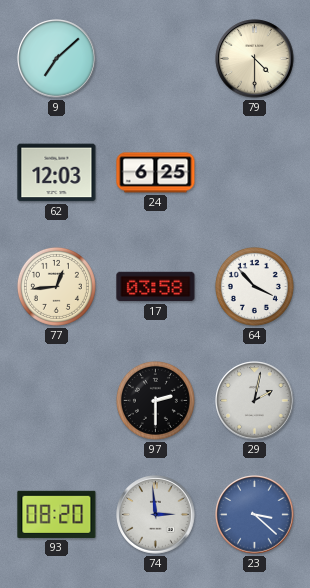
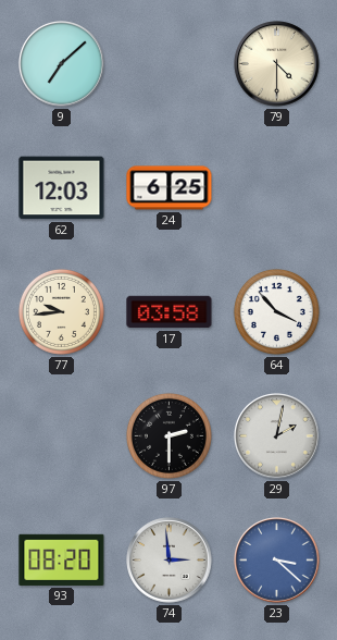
77: 12:44 -> 9:44
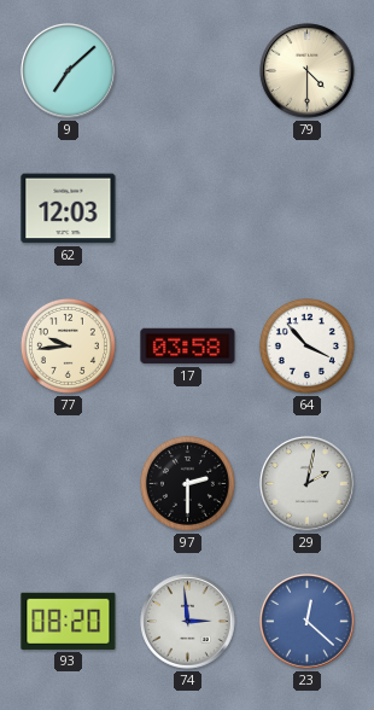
24: 6:25 -> none
23: 3:22 -> 12:22
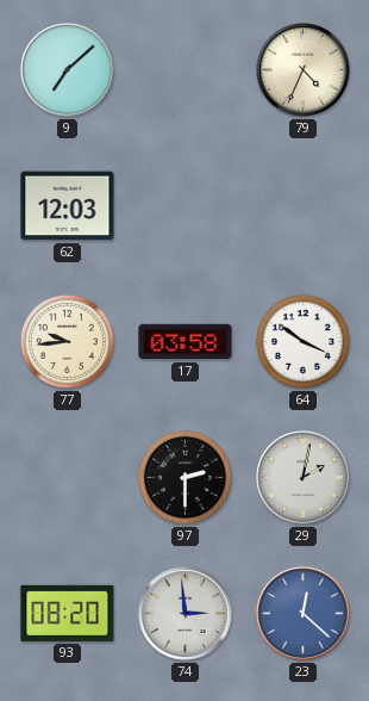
79: 4:30 -> 4:34
64: 3:53 -> 3:51
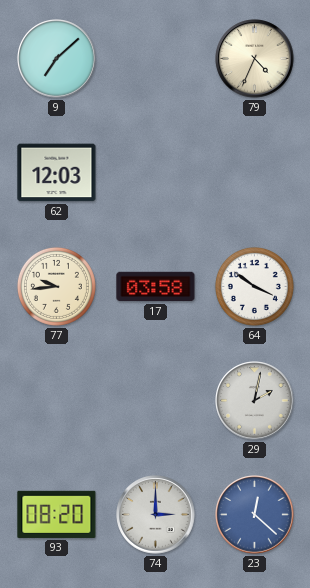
97: 2:30 -> none
74: 2:59 -> 3:00
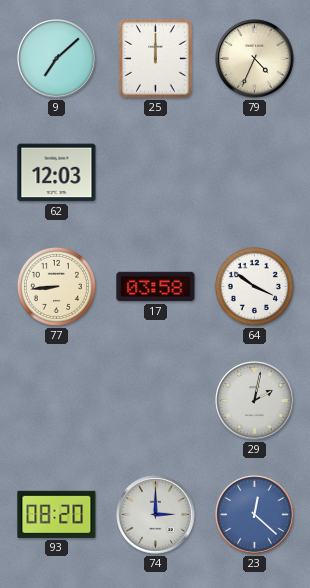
25: none -> 12:00
77: 9:44 -> 8:44
